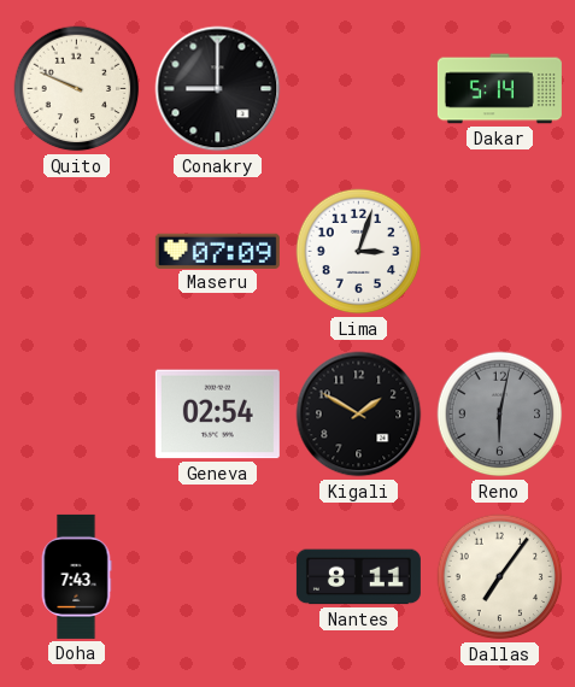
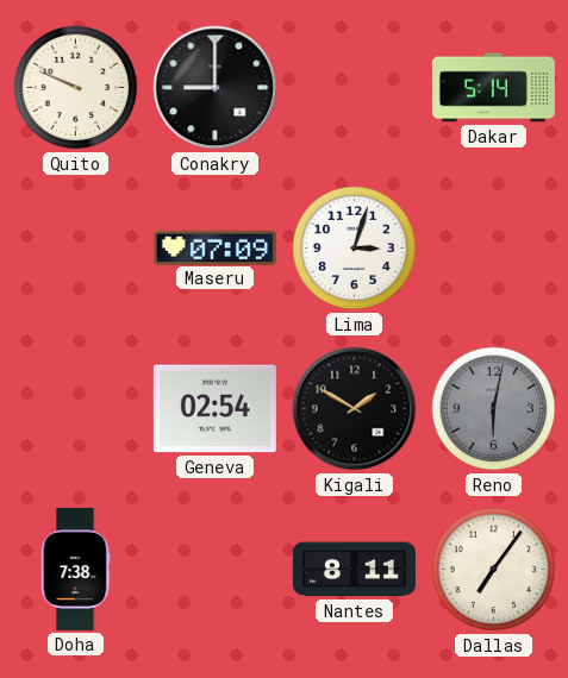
Doha: 7:43 -> 7:38
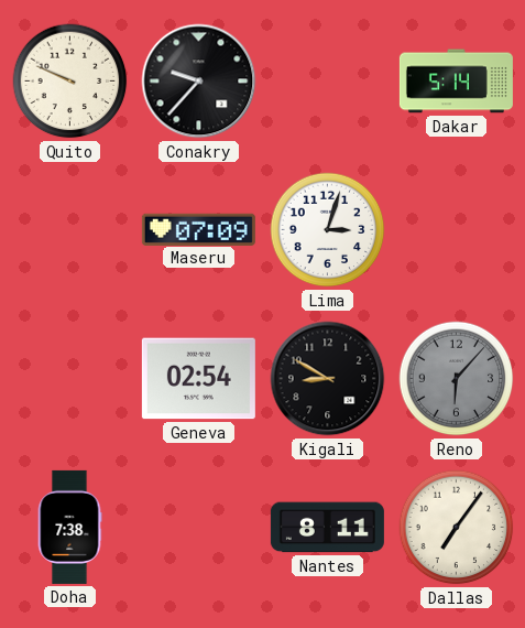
Conakry: 9:00 -> 9:37
Kigali: 1:50 -> 8:50
Reno: 6:02 -> 6:07
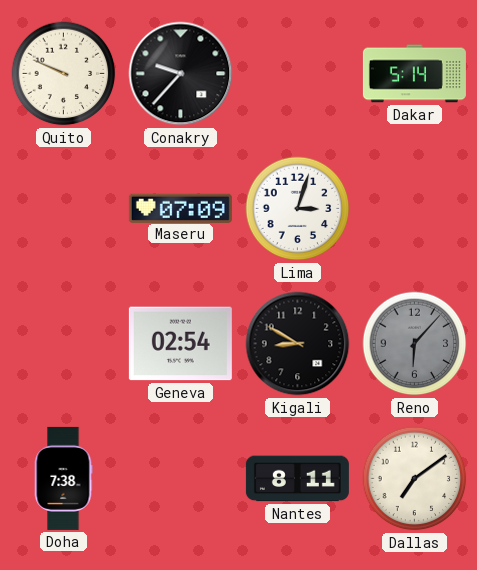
Dallas: 7:06 -> 7:09
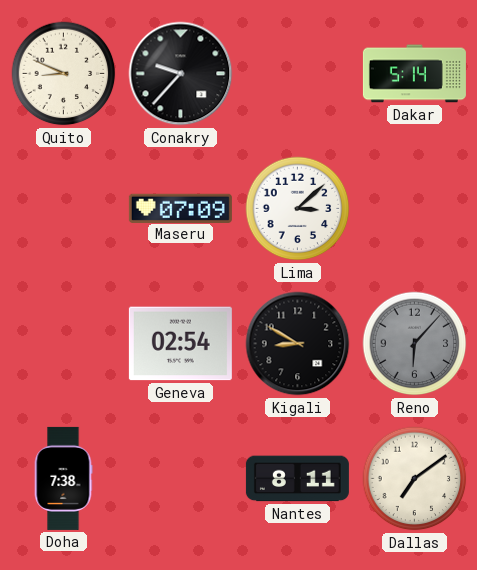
Quito: 9:49 -> 8:49
Lima: 3:03 -> 3:08
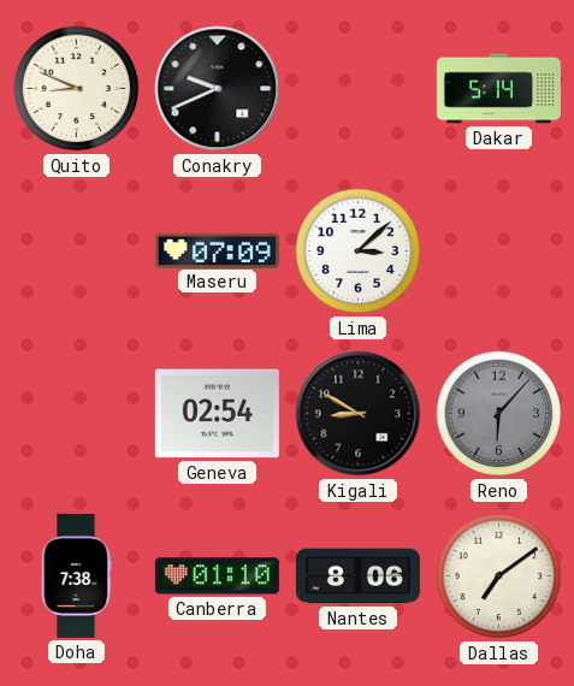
Conakry: 9:37 -> 9:41
Canberra: none -> 01:10
Nantes: 8:11 -> 8:06
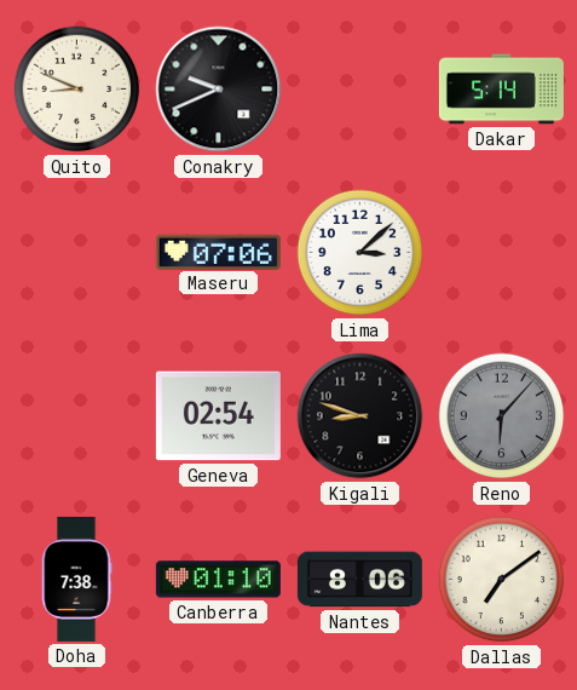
Maseru: 07:09 -> 07:06
Kigali: 8:50 -> 8:48
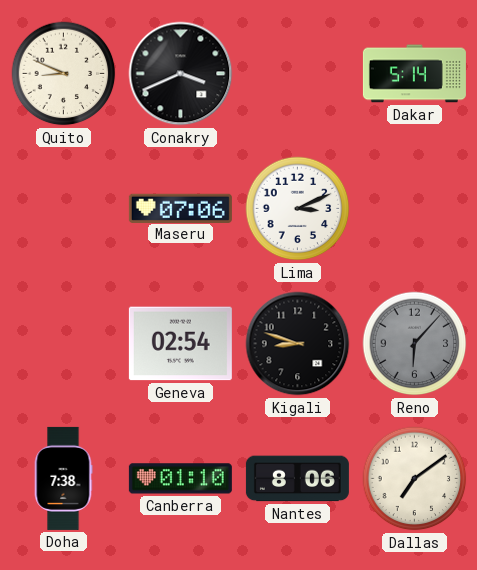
Conakry: 9:41 -> 3:41
Lima: 3:08 -> 3:11
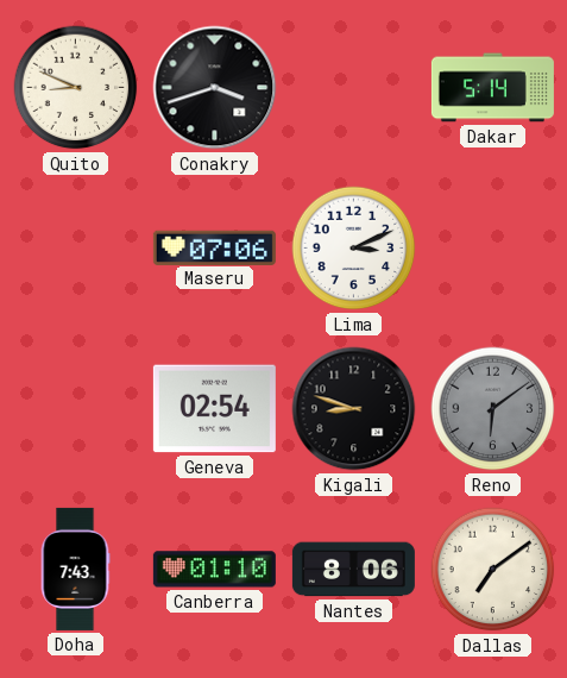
Conakry: 3:41 -> 3:42
Reno: 6:07 -> 6:09
Doha: 7:38 -> 7:43
